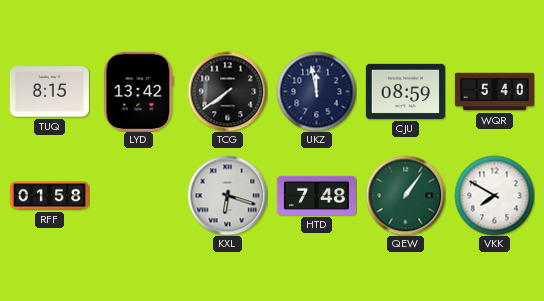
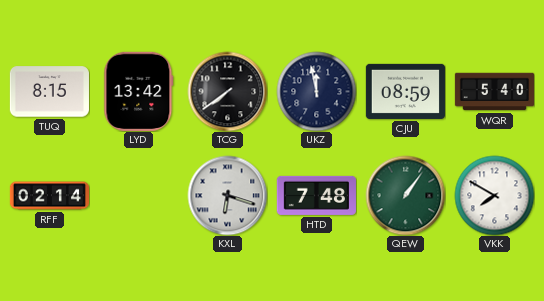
RFF: 01:58 -> 02:14
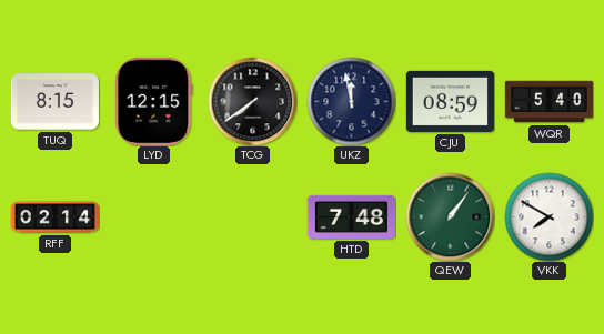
LYD: 13:42 -> 12:15
KXL: 6:18 -> none
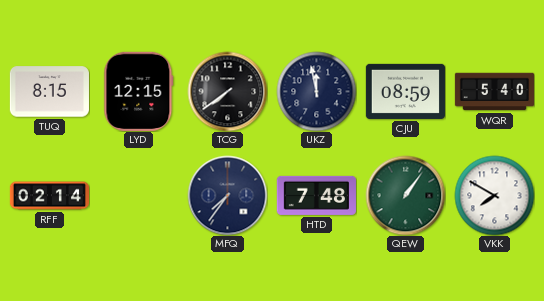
MFQ: none -> 7:36
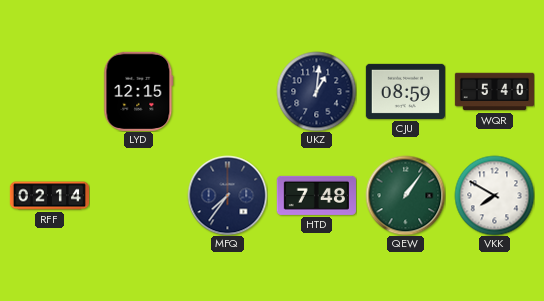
TUQ: 8:15 -> none
TCG: 7:39 -> none
UKZ: 11:58 -> 1:01
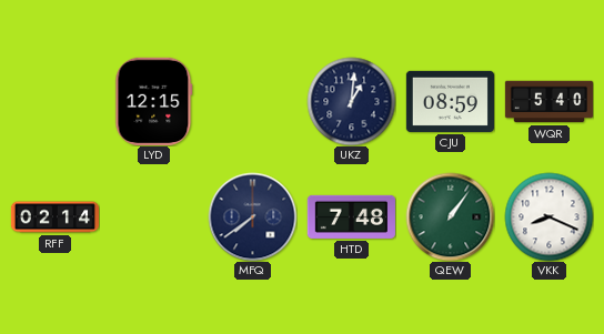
MFQ: 7:36 -> 7:39
VKK: 7:50 -> 8:19
